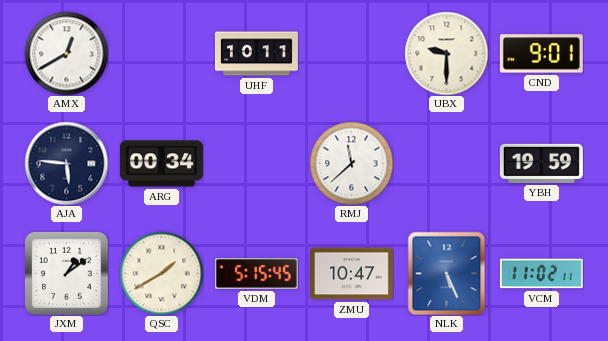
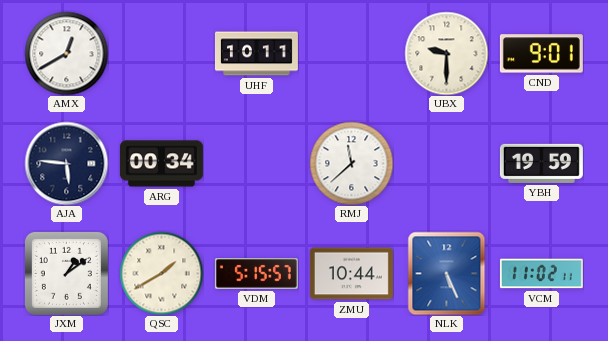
VDM: 5:15:45 -> 5:15:57
ZMU: 10:47 -> 10:44
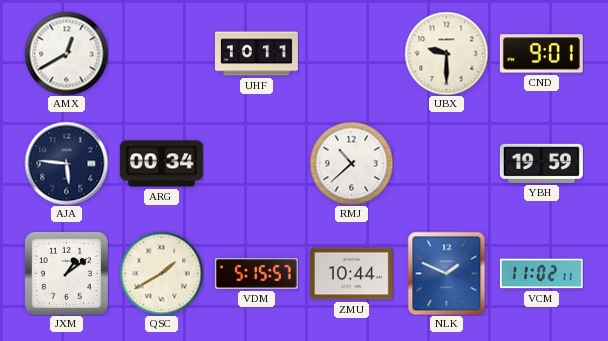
RMJ: 11:38 -> 10:38
NLK: 5:26 -> 1:49
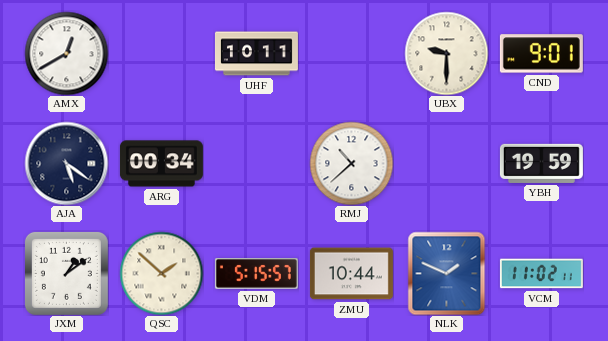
AJA: 5:46 -> 5:21
QSC: 1:40 -> 1:52
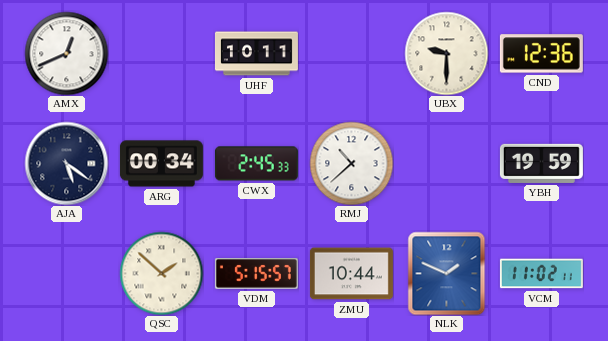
AMX: 12:40 -> 12:41
CND: 9:01 -> 12:36
CWX: none -> 2:45
JXM: 1:09 -> none
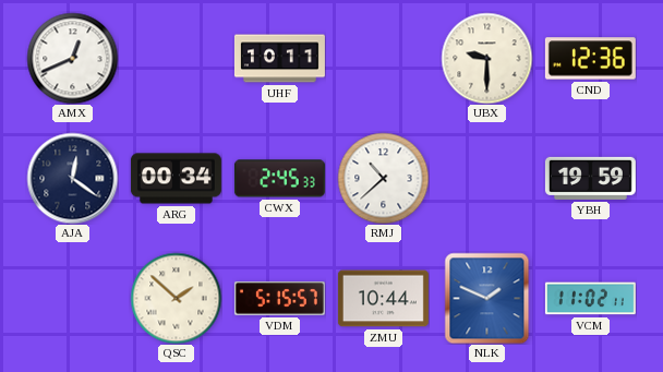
AJA: 5:21 -> 12:21
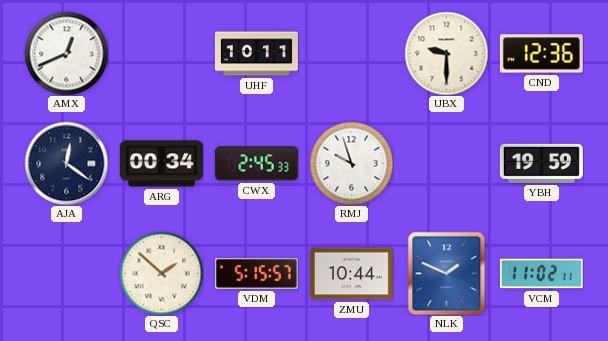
RMJ: 10:38 -> 9:57
